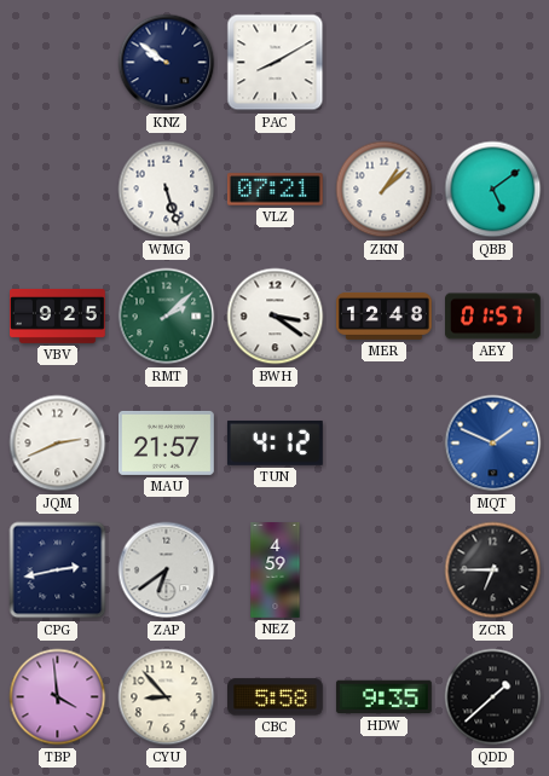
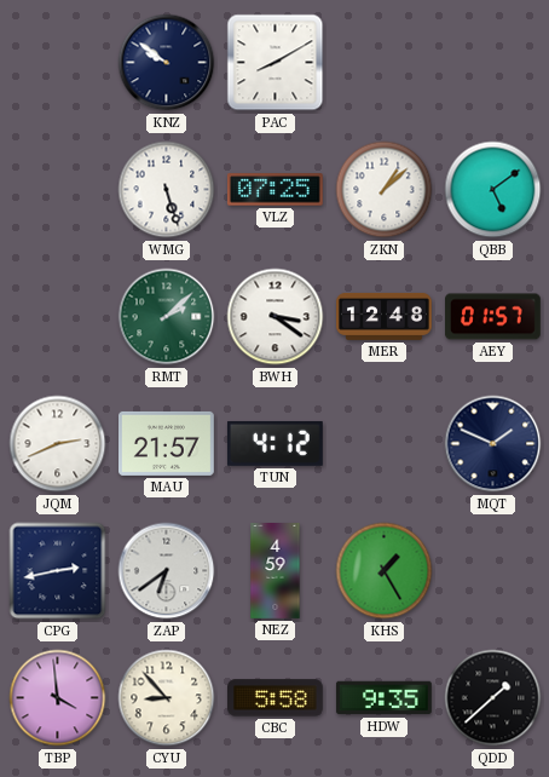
VLZ: 07:21 -> 07:25
VBV: 9:25 -> none
MQT dial: blue -> navy
KHS: none -> 1:25
ZCR: 6:45 -> none
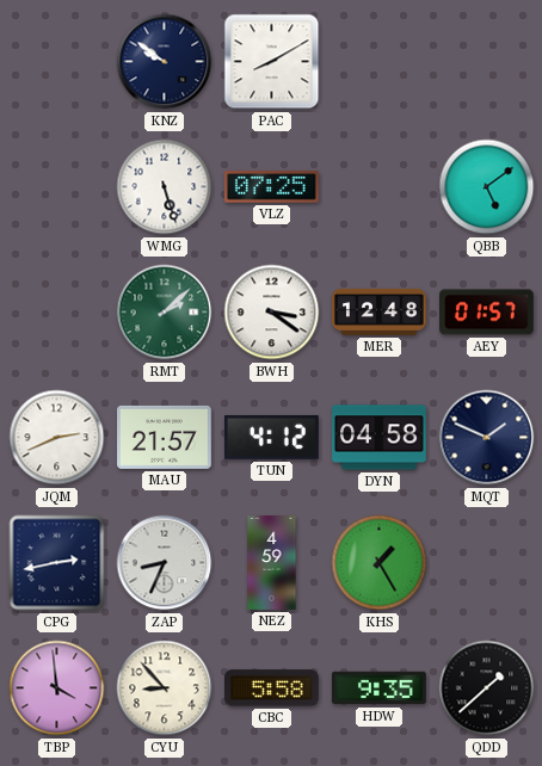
ZKN: 1:08 -> none
DYN: none -> 04:58
ZAP: 6:39 -> 8:34
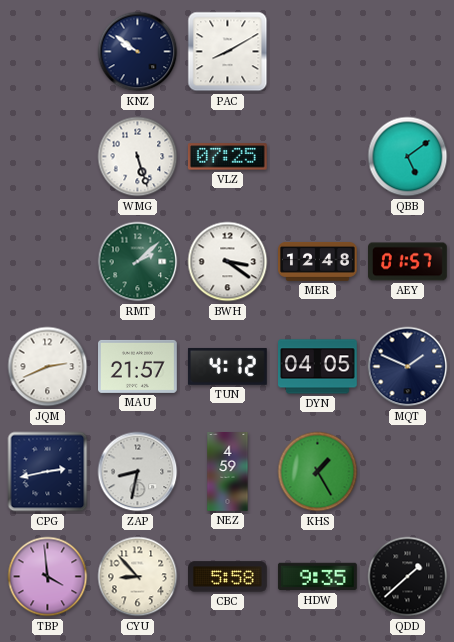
DYN: 04:58 -> 04:05
ZAP: 8:34 -> 8:32
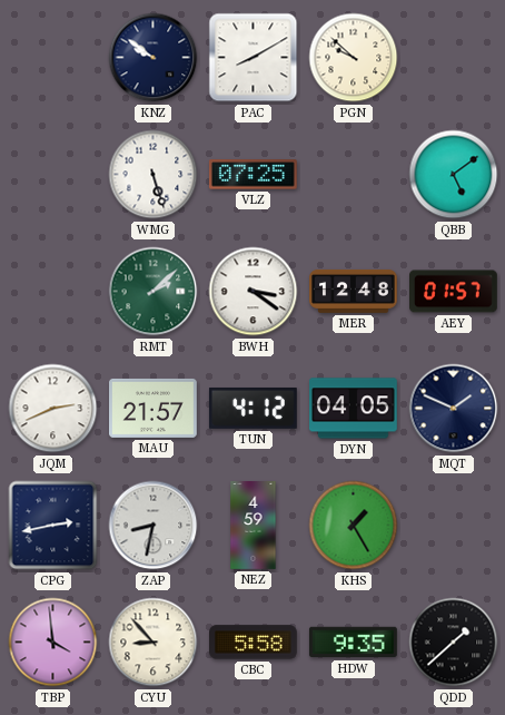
PGN: none -> 9:52
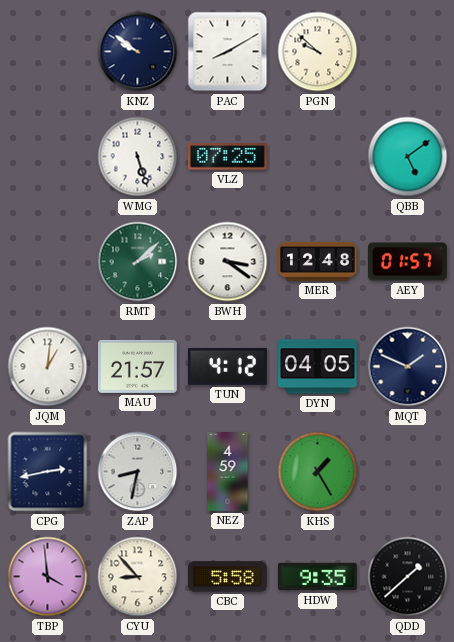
JQM: 2:41 -> 1:01
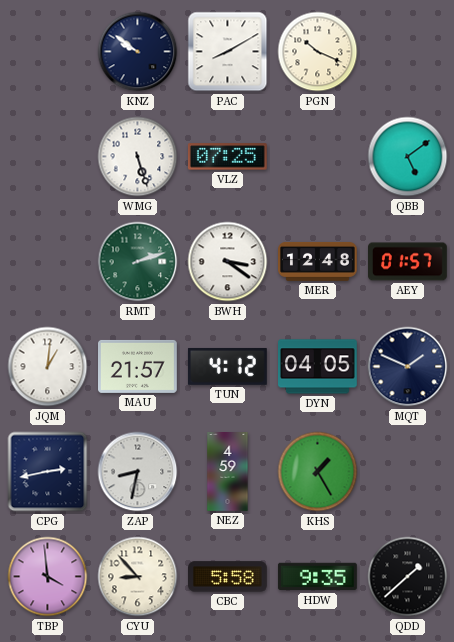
PGN: 9:52 -> 10:19
RMT: 2:08 -> 2:12
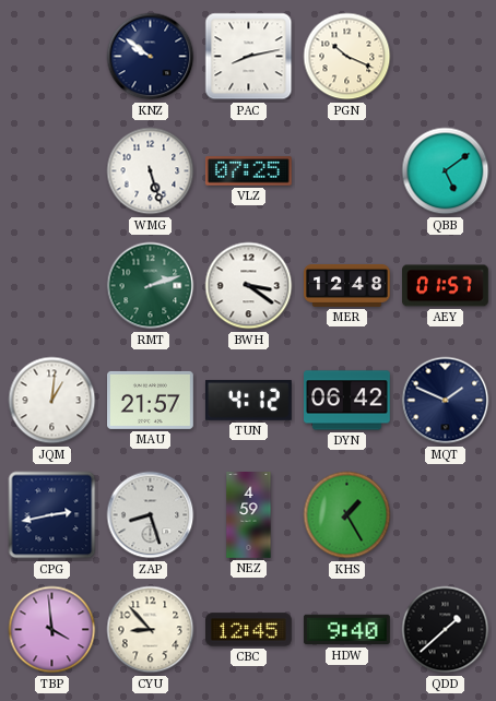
PAC: 8:10 -> 8:13
DYN: 04:05 -> 06:42
ZAP: 8:32 -> 8:27
CBC: 5:58 -> 12:45
HDW: 9:35 -> 9:40
